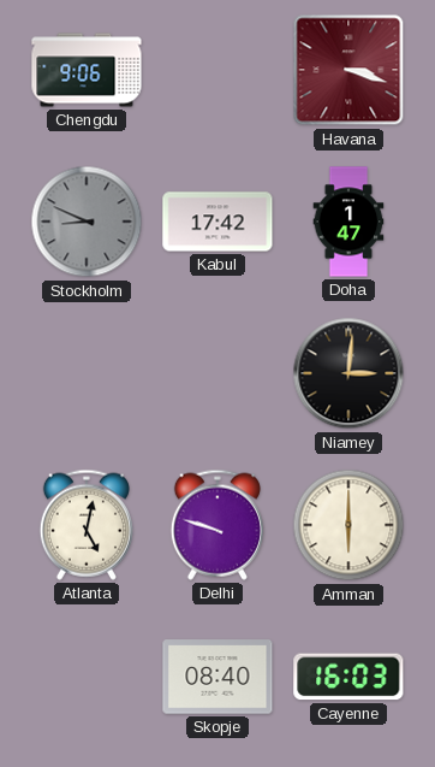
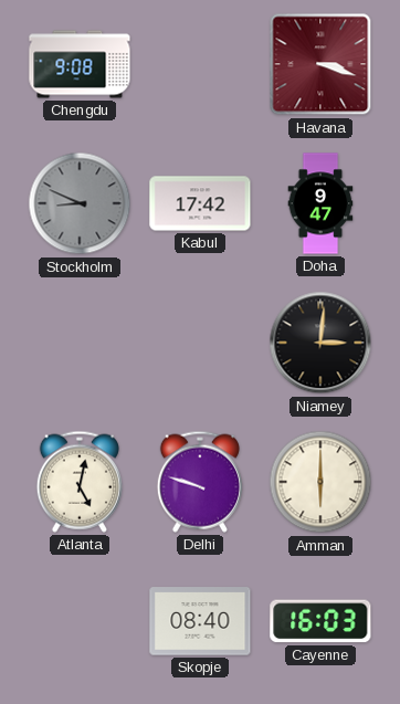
Chengdu: 9:06 -> 9:08
Doha: 1:47 -> 9:47
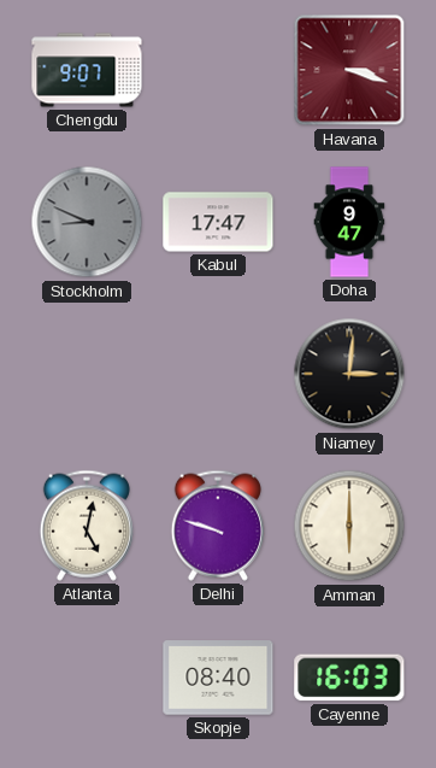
Chengdu: 9:08 -> 9:07
Kabul: 17:42 -> 17:47
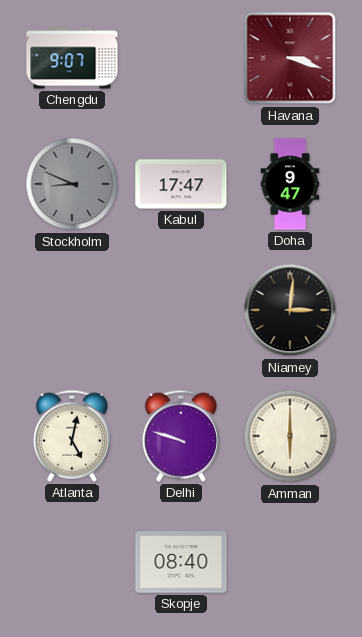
Cayenne: 16:03 -> none
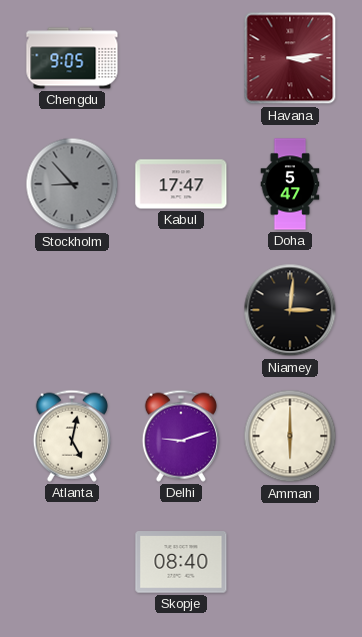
Chengdu: 9:07 -> 9:05
Havana: 3:18 -> 3:14
Stockholm: 8:49 -> 8:53
Doha: 9:47 -> 5:47
Delhi: 9:48 -> 9:12
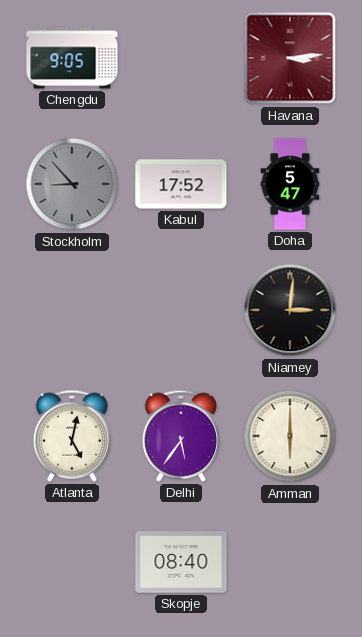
Kabul: 17:47 -> 17:52
Delhi: 9:12 -> 5:36
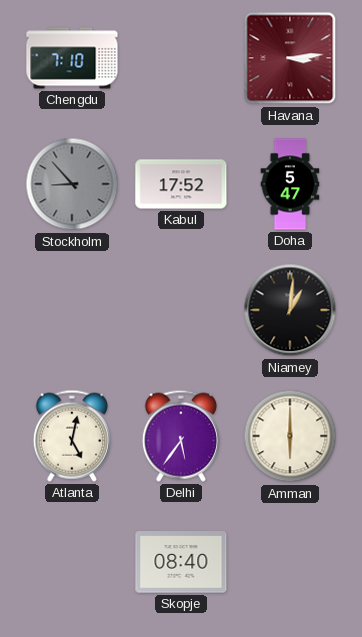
Chengdu: 9:05 -> 7:10
Niamey: 3:01 -> 1:01
